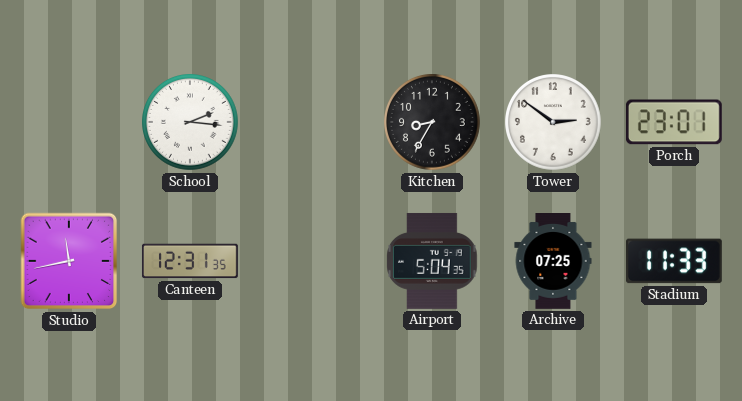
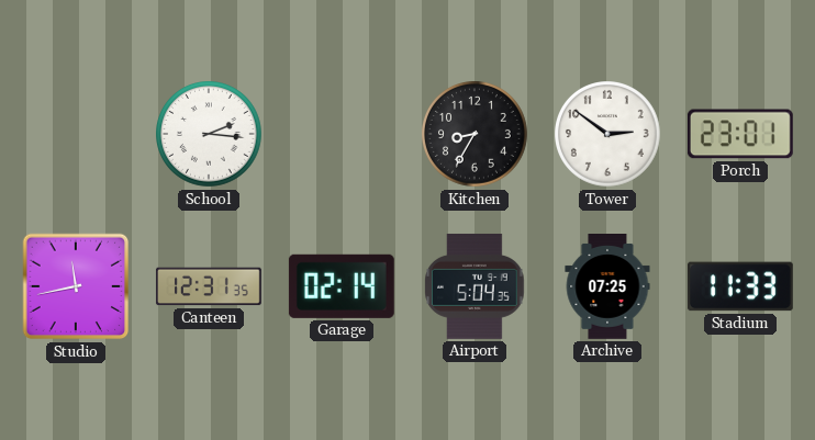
Garage: none -> 02:14
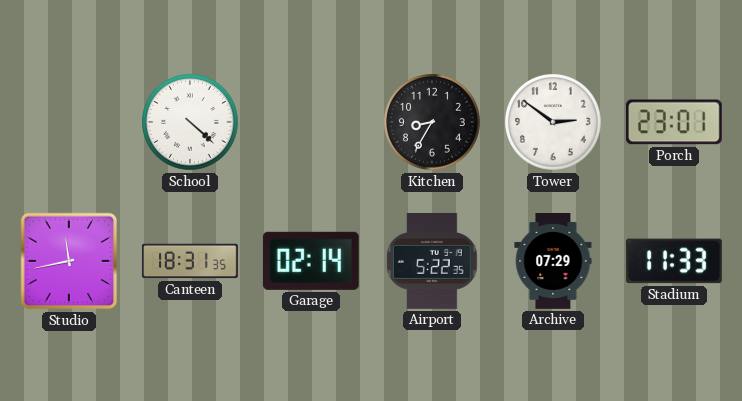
School: 2:16 -> 4:22
Canteen: 12:31 -> 18:31
Airport: 5:04 -> 5:22
Archive: 07:25 -> 07:29
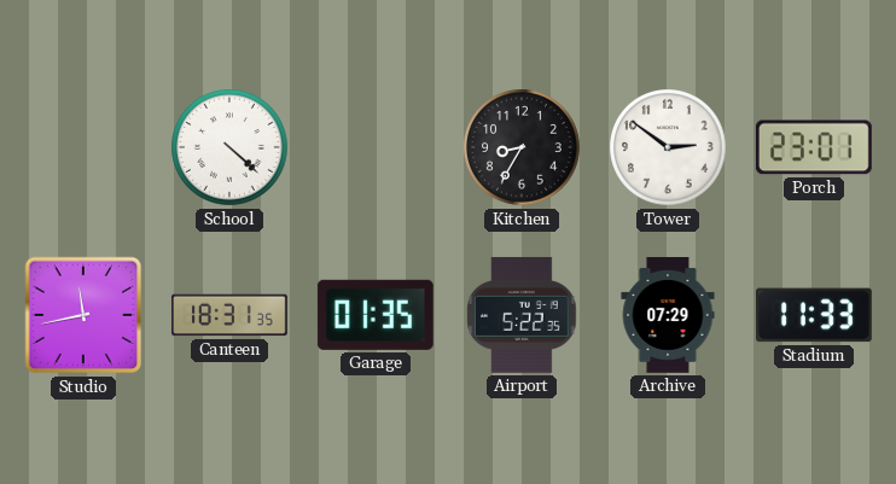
Garage: 02:14 -> 01:35
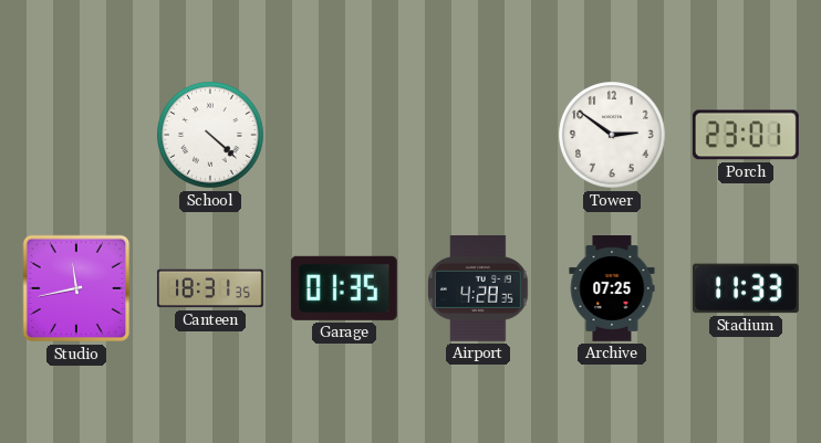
Kitchen: 8:35 -> none
Airport: 5:22 -> 4:28
Archive: 07:29 -> 07:25
